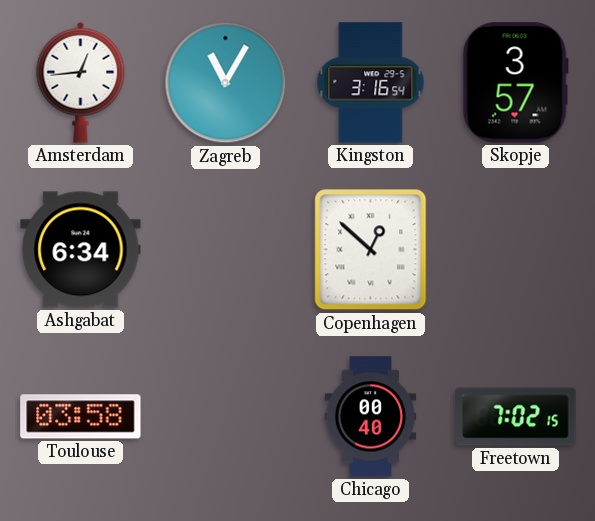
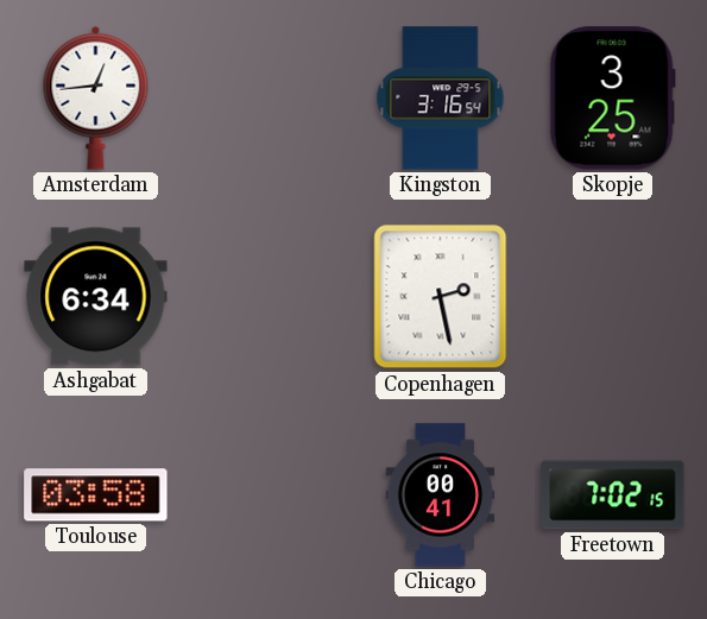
Zagreb: 11:05 -> none
Skopje: 3:57 -> 3:25
Copenhagen: 12:52 -> 2:28
Chicago: 00:40 -> 00:41
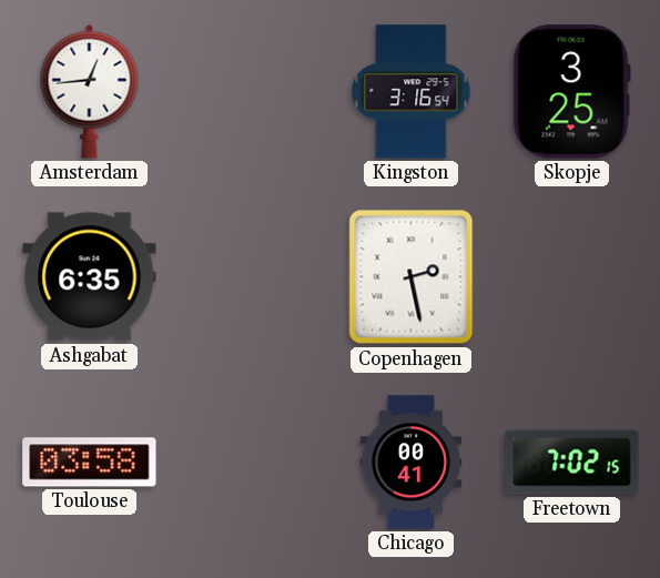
Ashgabat: 6:34 -> 6:35
